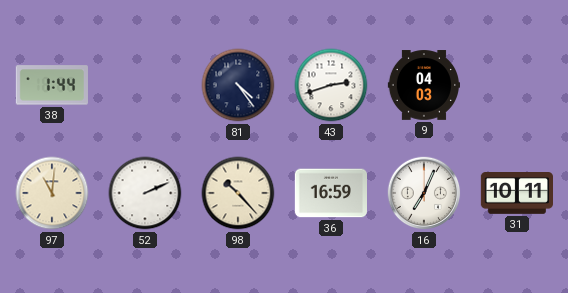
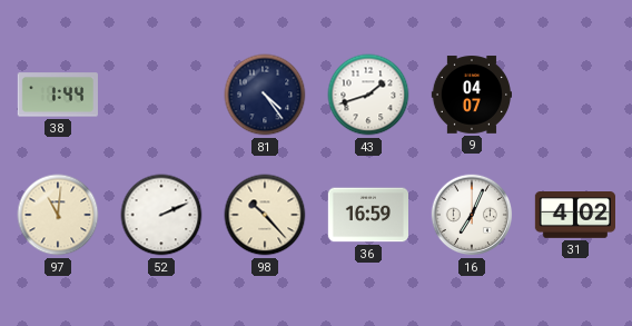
43: 2:42 -> 1:42
9: 04:03 -> 04:07
31: 10:11 -> 4:02
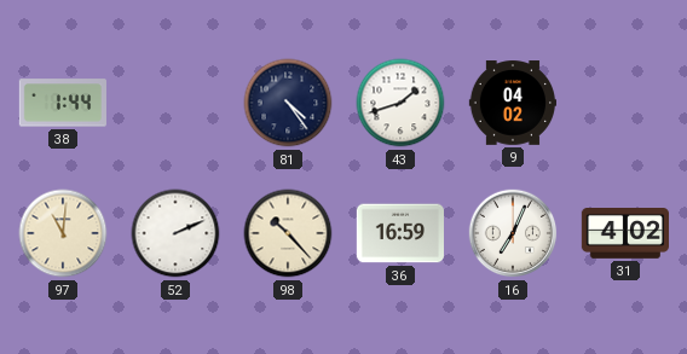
9: 04:07 -> 04:02
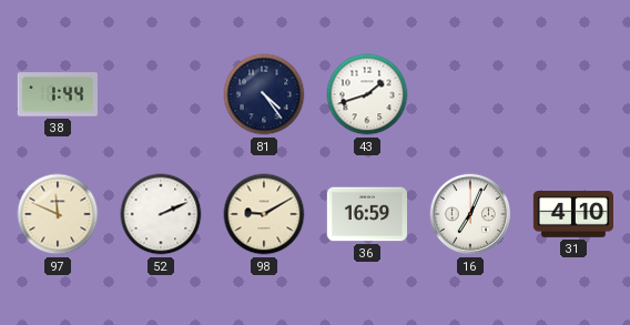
9: 04:02 -> none
97: 11:01 -> 11:49
98: 10:23 -> 9:10
31: 4:02 -> 4:10
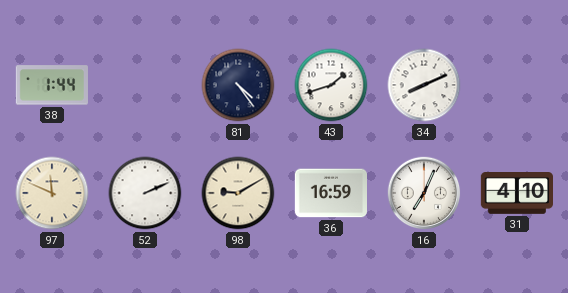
34: none -> 8:11
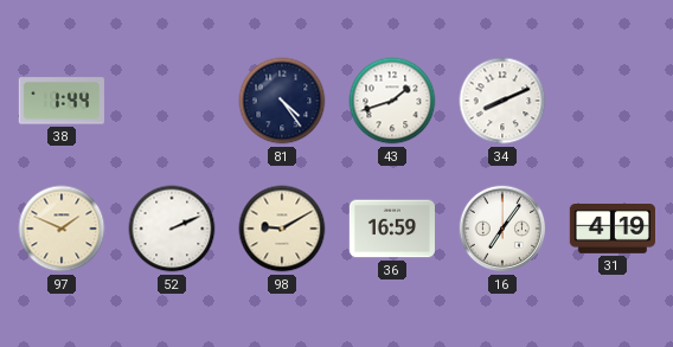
97: 11:49 -> 1:49
16: 7:04 -> 7:06
31: 4:10 -> 4:19
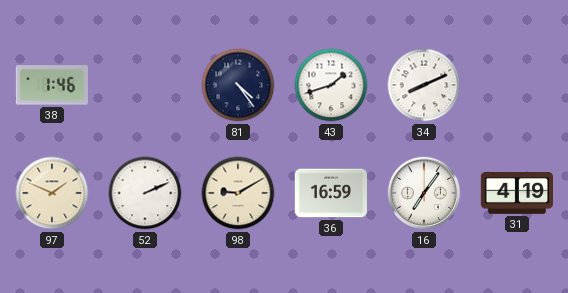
38: 1:44 -> 1:46
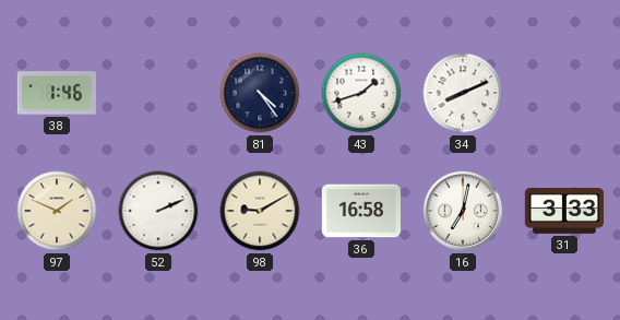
36: 16:59 -> 16:58
16: 7:06 -> 7:02
31: 4:19 -> 3:33
